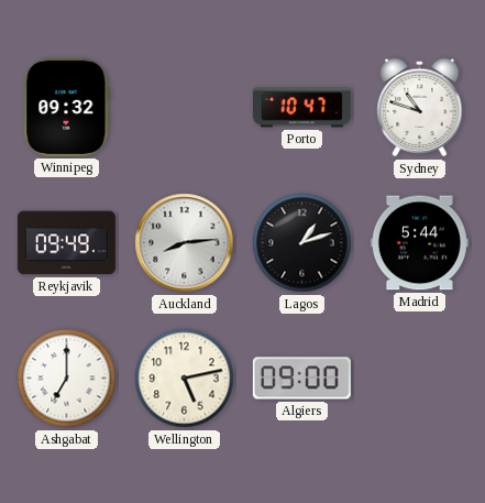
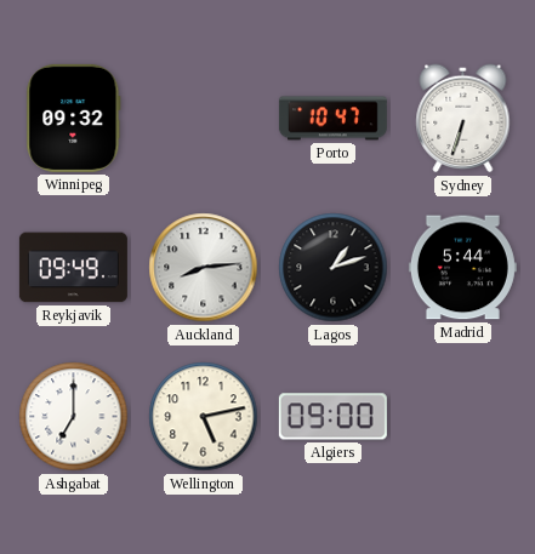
Sydney: 10:48 -> 6:33
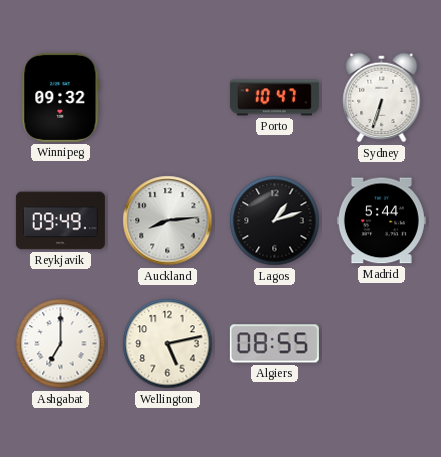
Algiers: 09:00 -> 08:55
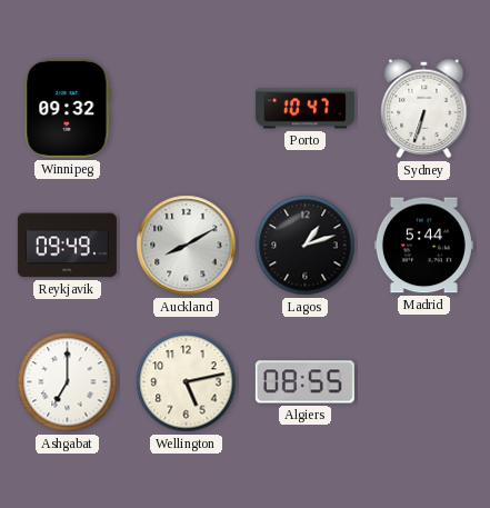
Auckland: 8:14 -> 8:10
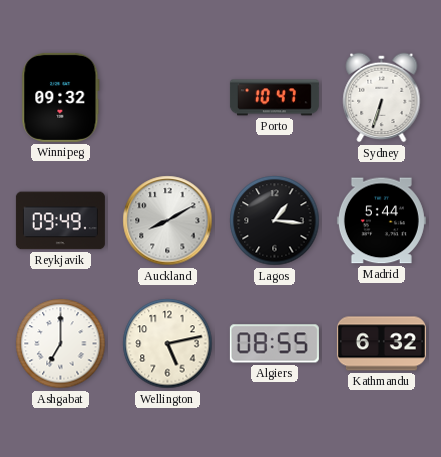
Lagos: 1:12 -> 1:16
Kathmandu: none -> 6:32
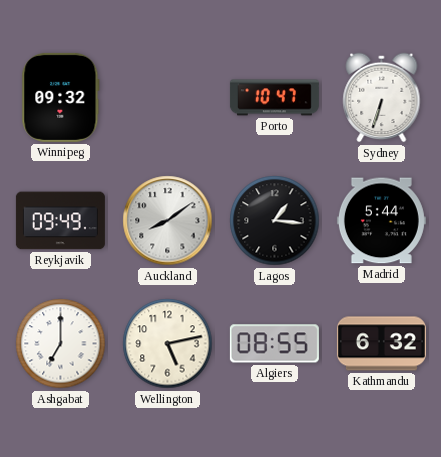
Auckland: 8:10 -> 8:09
